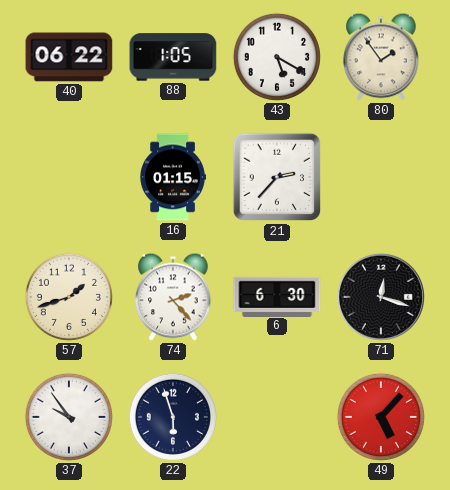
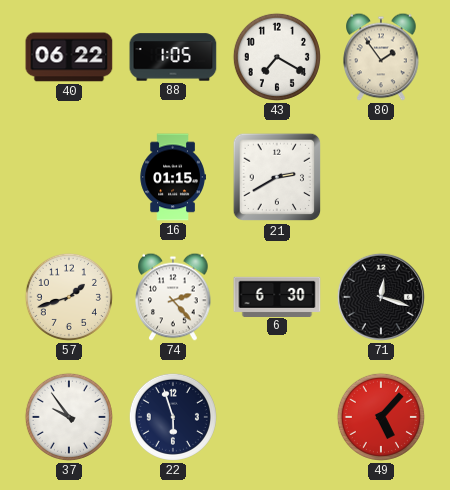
43: 5:20 -> 7:20
21: 2:37 -> 2:40
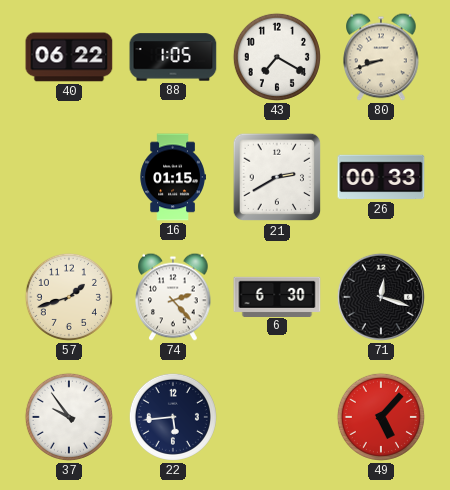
80: 1:54 -> 8:42
26: none -> 00:33
22: 5:57 -> 5:44
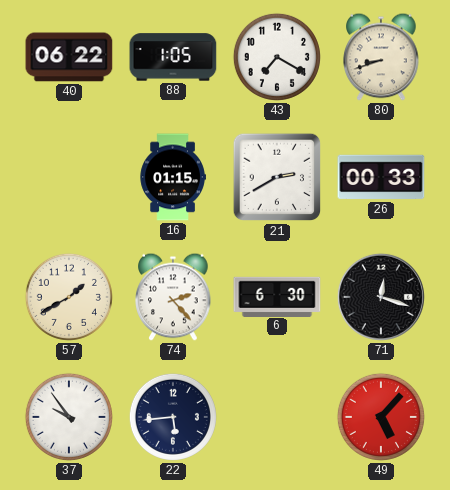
57: 1:42 -> 1:40
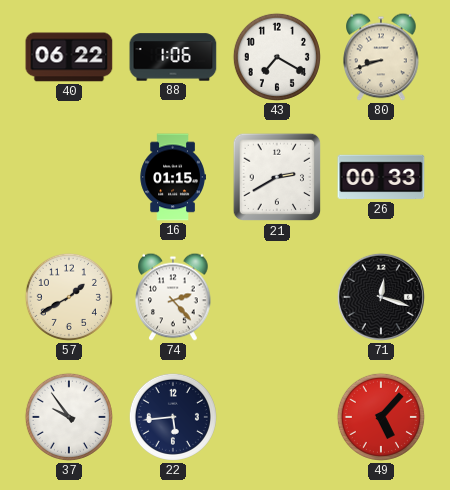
88: 1:05 -> 1:06
6: 6:30 -> none
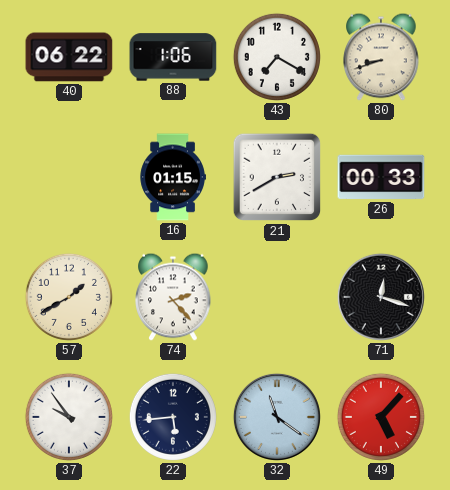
32: none -> 11:21
